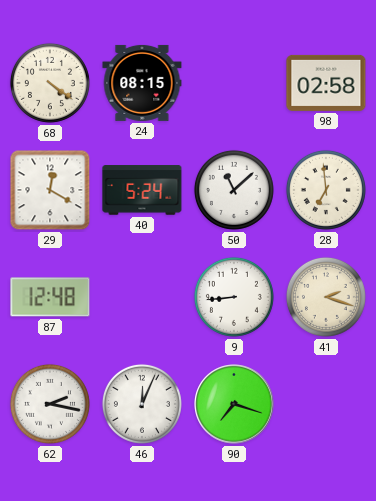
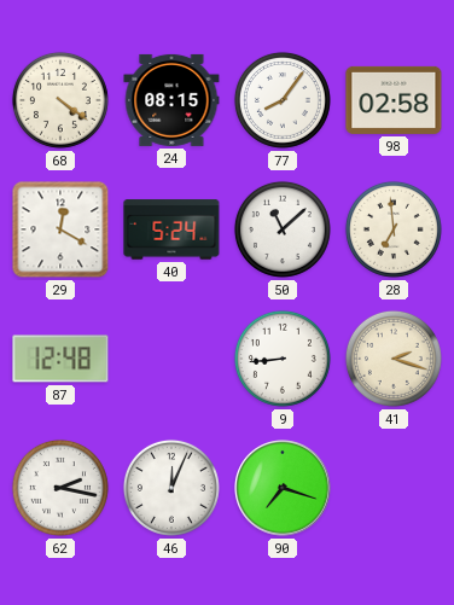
77: none -> 8:06
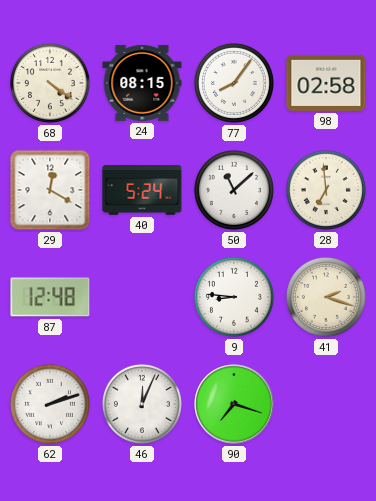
9: 8:44 -> 8:46
62: 2:17 -> 2:12
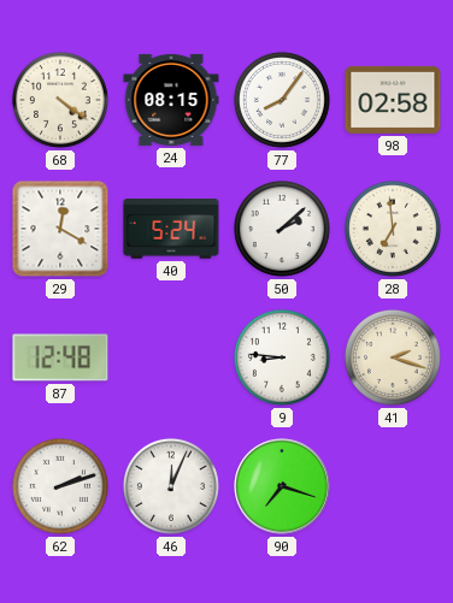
50: 11:08 -> 2:08
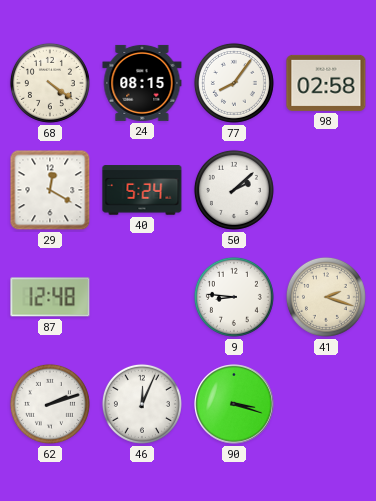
28: 6:59 -> none
90: 7:18 -> 3:18
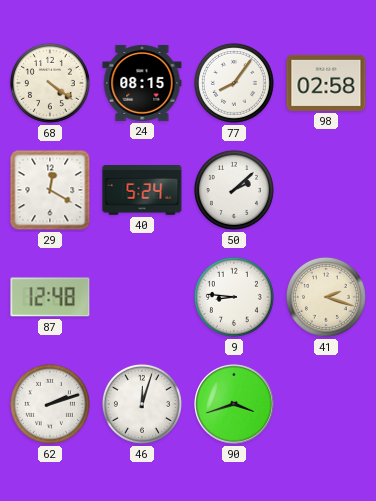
46: 12:04 -> 12:03
90: 3:18 -> 3:42
